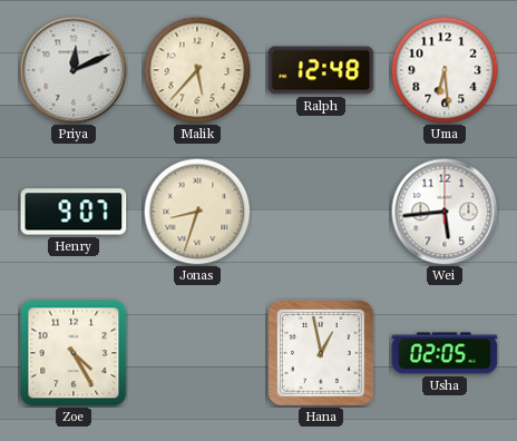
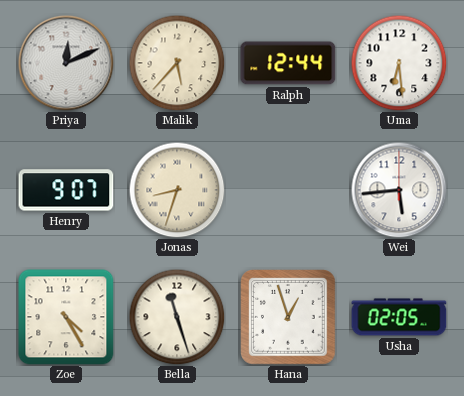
Ralph: 12:48 -> 12:44
Bella: none -> 11:27
Hana: 12:58 -> 12:57
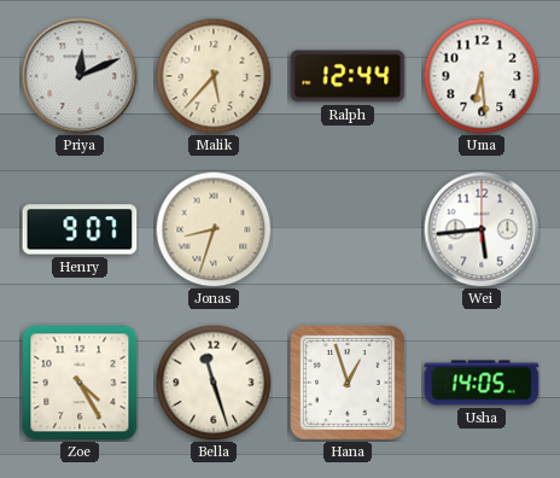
Usha: 02:05 -> 14:05
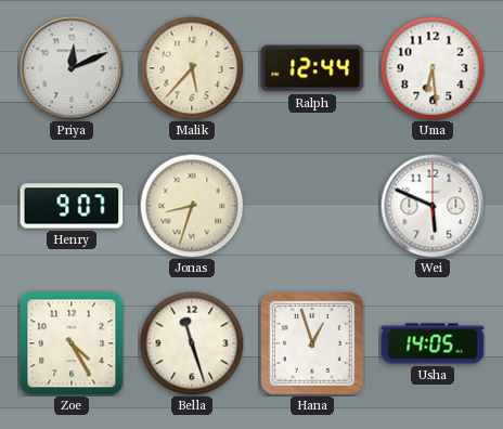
Wei: 5:44 -> 5:49
